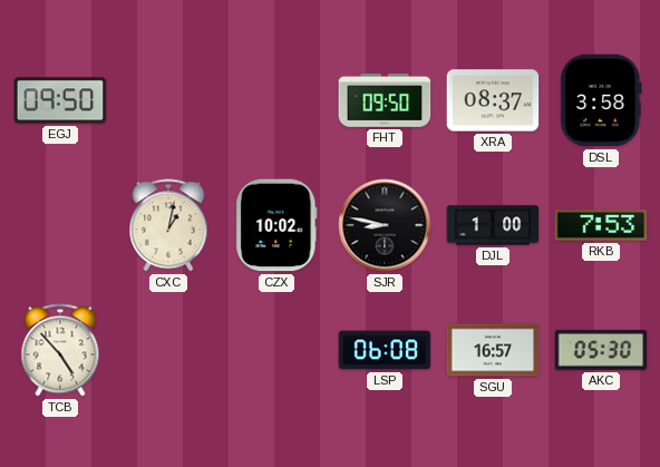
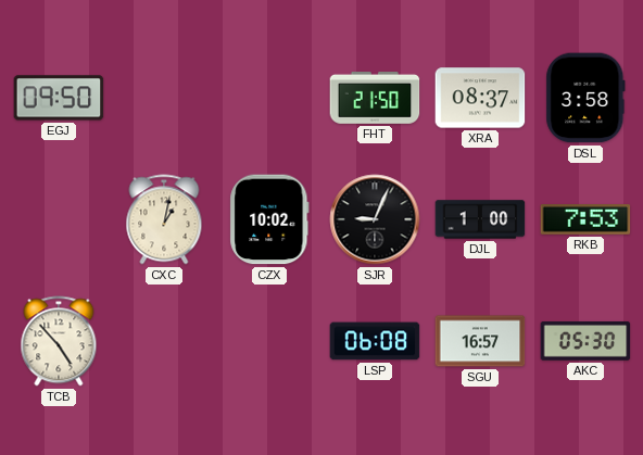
FHT: 09:50 -> 21:50
SJR: 8:47 -> 9:04
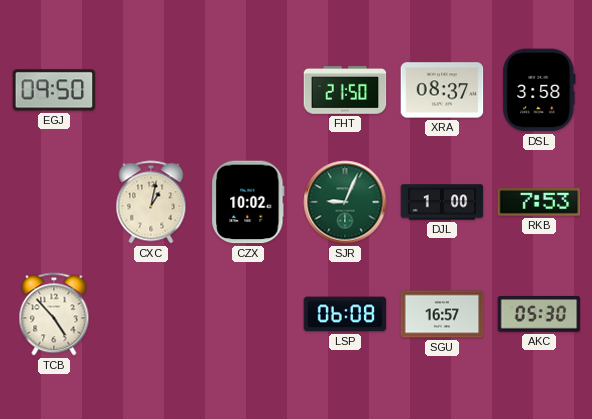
SJR dial: black -> green
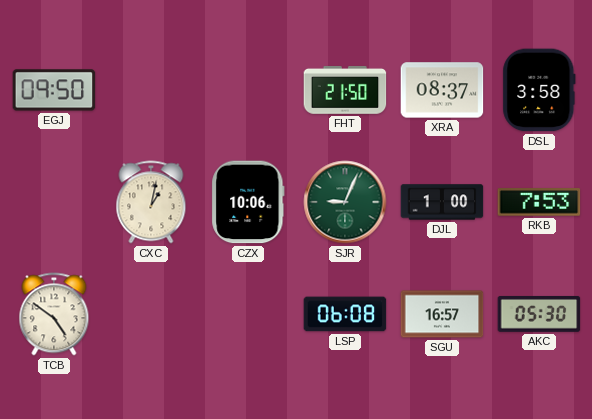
CZX: 10:02 -> 10:06
TCB: 4:53 -> 4:51
